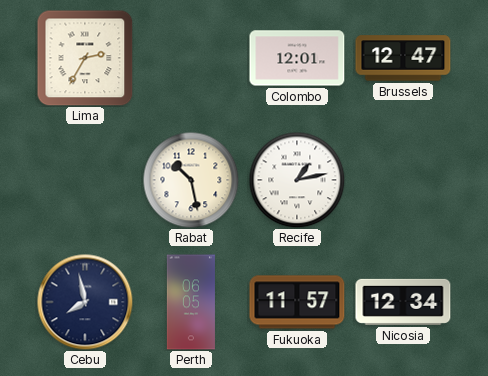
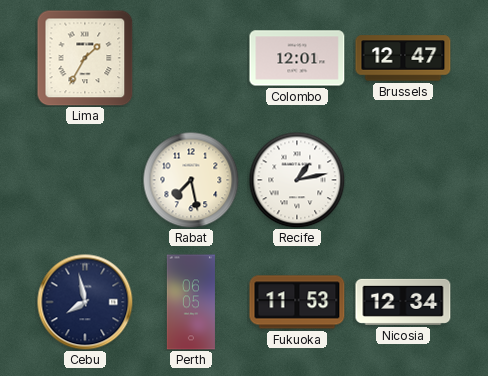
Lima: 2:35 -> 1:35
Rabat: 10:28 -> 7:28
Fukuoka: 11:57 -> 11:53
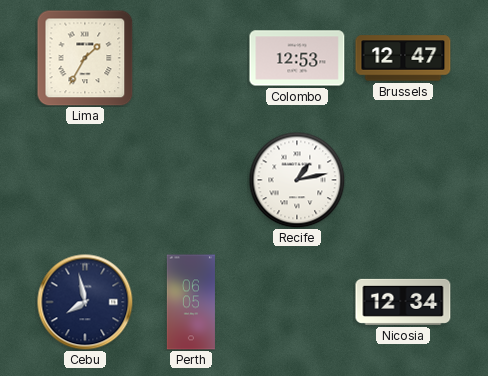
Colombo: 12:01 -> 12:53
Rabat: 7:28 -> none
Fukuoka: 11:53 -> none
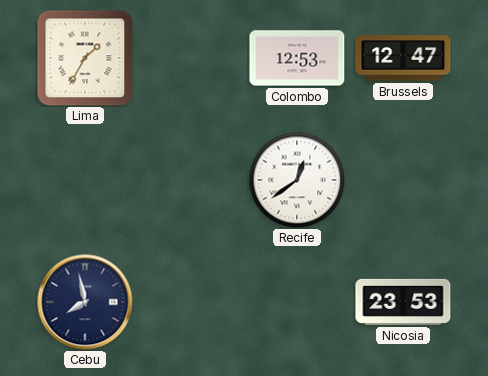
Recife: 1:13 -> 12:39
Perth: 06:05 -> none
Nicosia: 12:34 -> 23:53
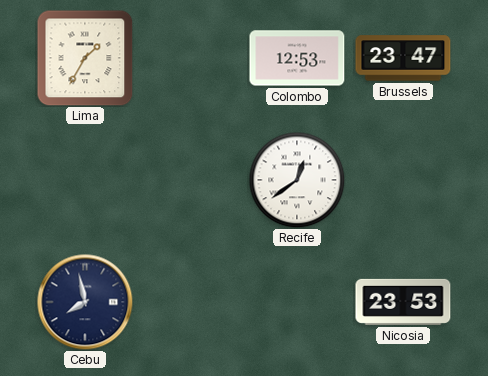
Brussels: 12:47 -> 23:47
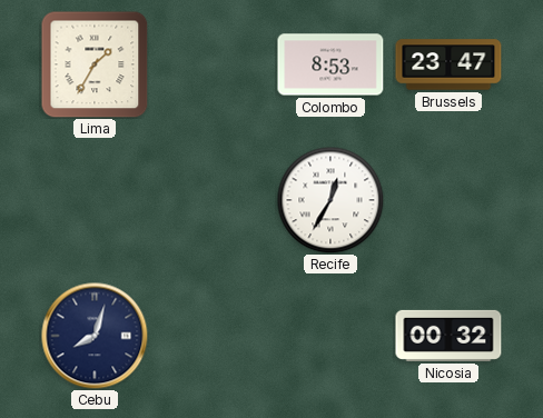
Colombo: 12:53 -> 8:53
Recife: 12:39 -> 12:35
Cebu: 7:58 -> 8:03
Nicosia: 23:53 -> 00:32
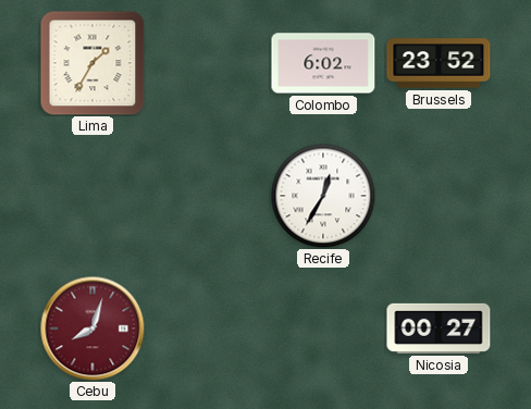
Colombo: 8:53 -> 6:02
Brussels: 23:47 -> 23:52
Cebu dial: navy -> burgundy
Nicosia: 00:32 -> 00:27
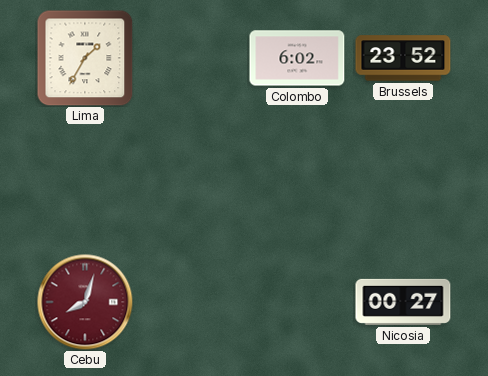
Recife: 12:35 -> none
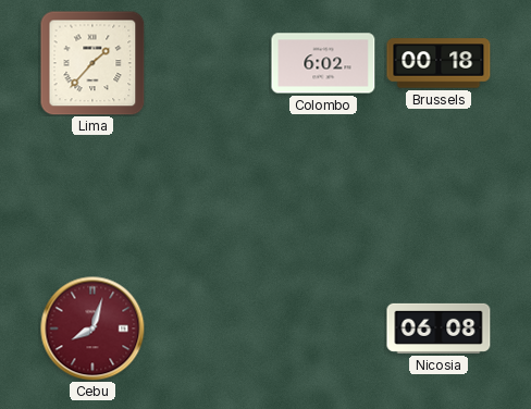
Lima: 1:35 -> 1:37
Brussels: 23:52 -> 00:18
Nicosia: 00:27 -> 06:08
